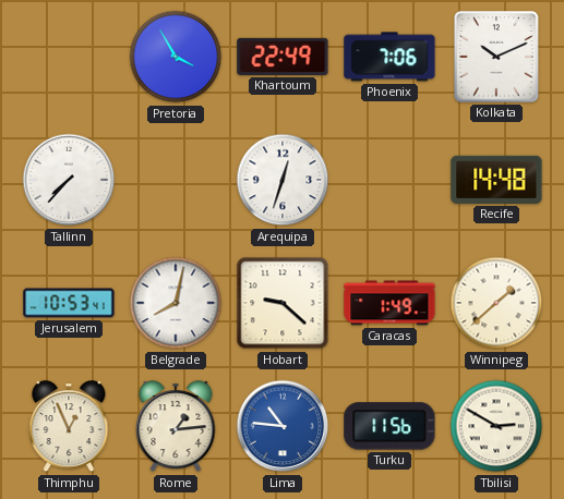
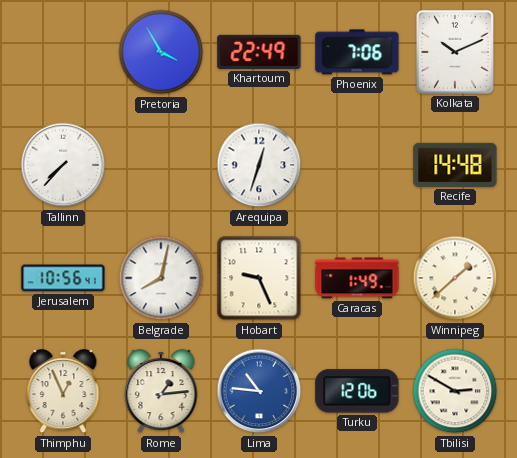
Jerusalem: 10:53 -> 10:56
Hobart: 9:22 -> 9:26
Turku: 11:56 -> 12:06
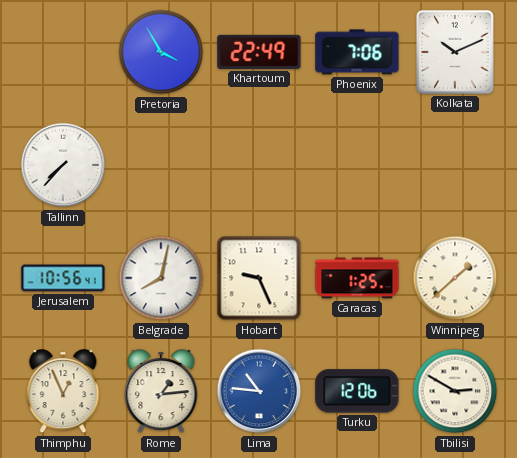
Arequipa: 12:33 -> none
Recife: 14:48 -> none
Caracas: 1:49 -> 1:25
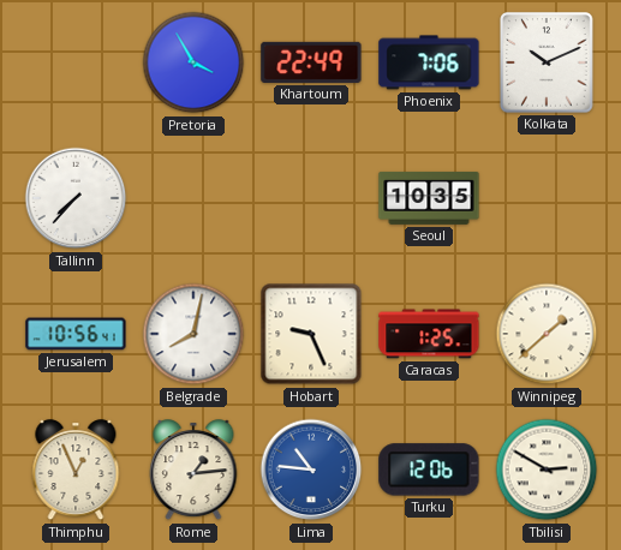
Seoul: none -> 10:35
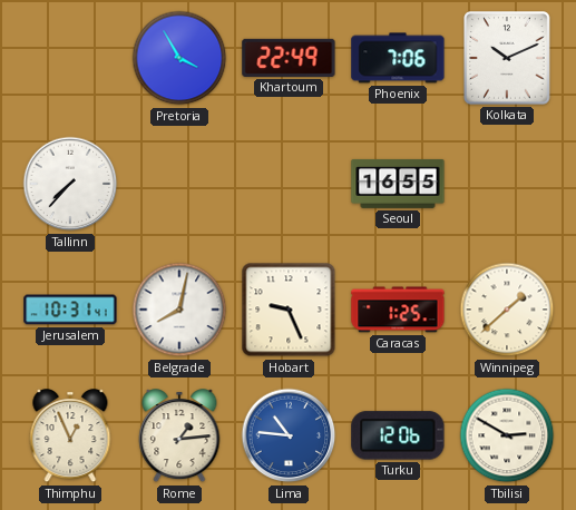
Seoul: 10:35 -> 16:55
Jerusalem: 10:56 -> 10:31
